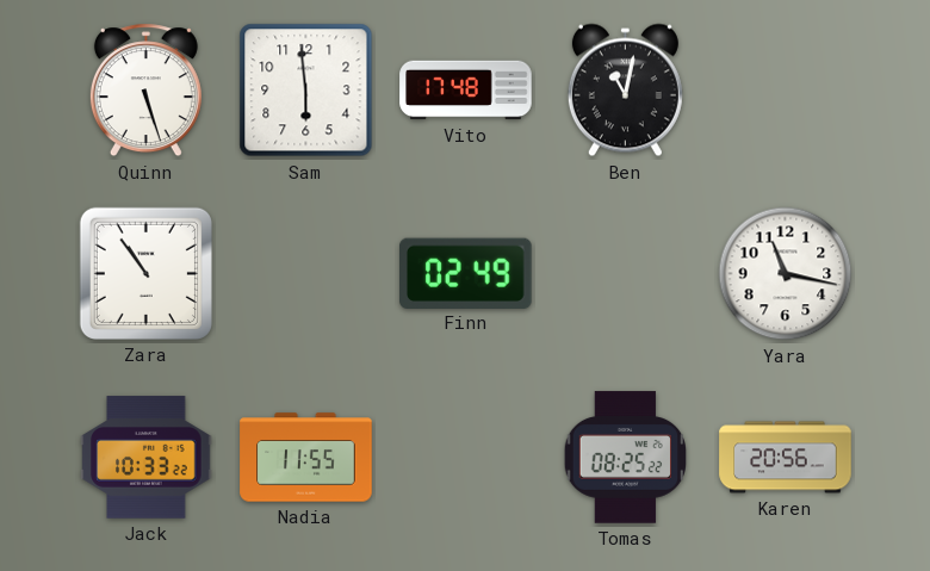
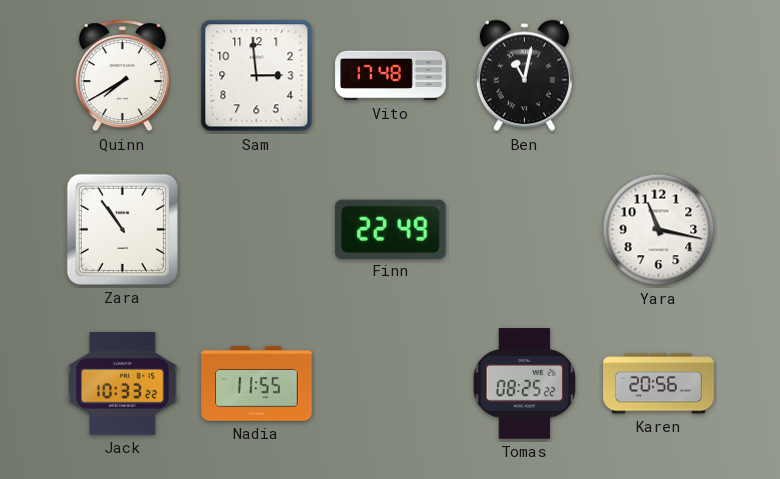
Quinn: 5:27 -> 7:40
Sam: 5:59 -> 2:59
Finn: 02:49 -> 22:49
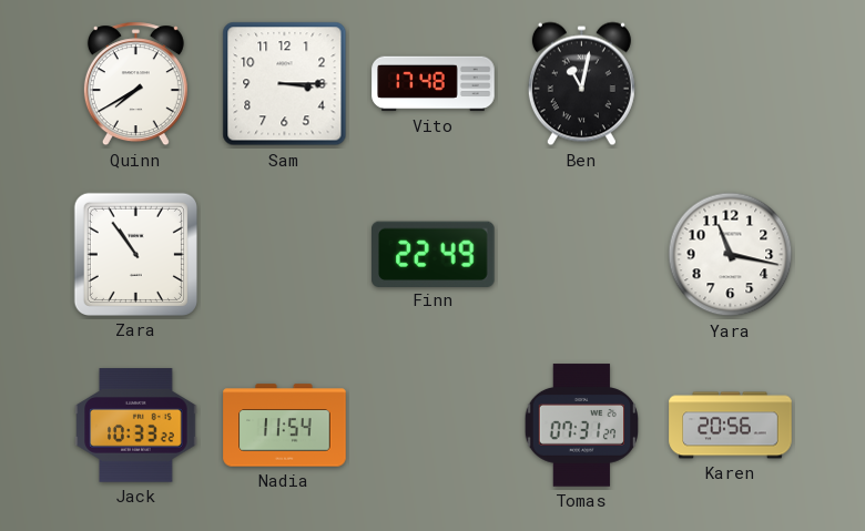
Sam: 2:59 -> 3:15
Nadia: 11:55 -> 11:54
Tomas: 08:25 -> 07:31
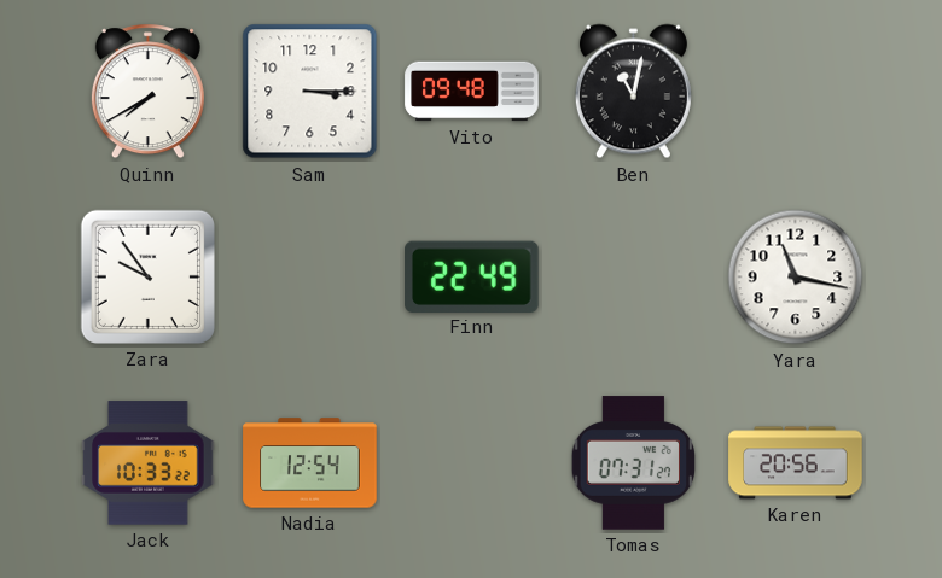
Vito: 17:48 -> 09:48
Zara: 10:54 -> 9:54
Nadia: 11:54 -> 12:54
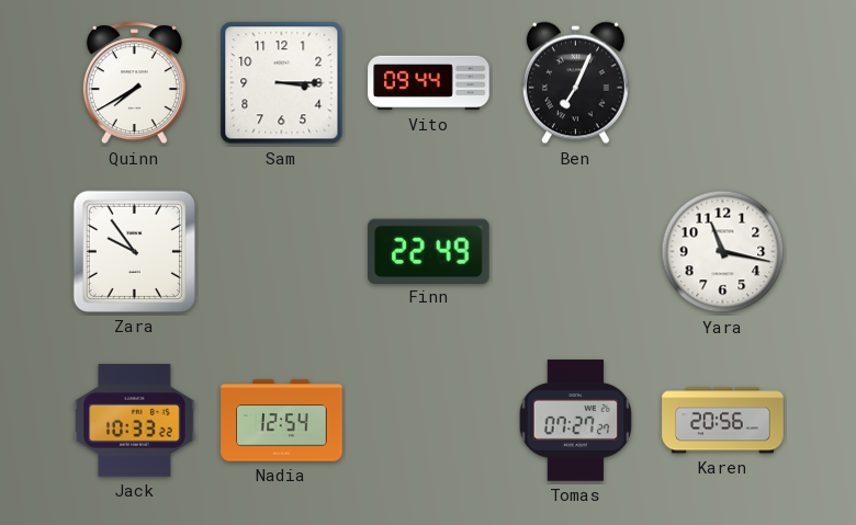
Vito: 09:48 -> 09:44
Ben: 11:02 -> 7:04
Tomas: 07:31 -> 07:27
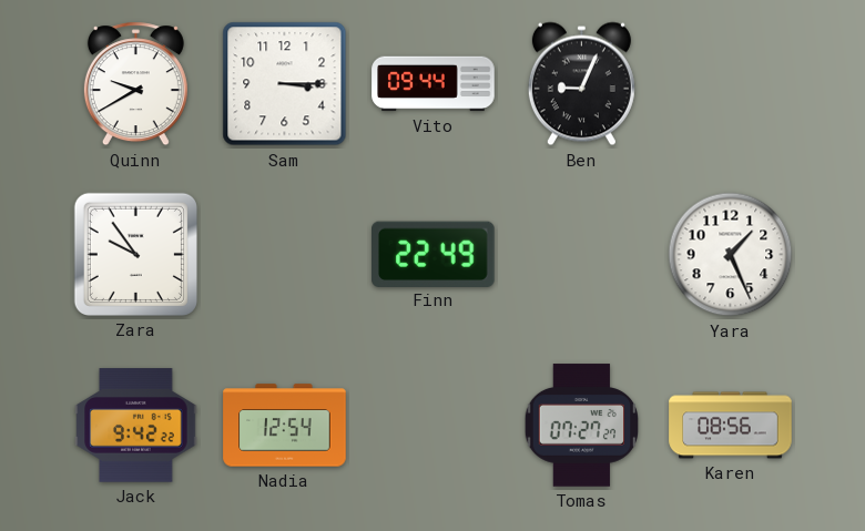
Quinn: 7:40 -> 9:40
Ben: 7:04 -> 9:04
Yara: 11:17 -> 1:26
Jack: 10:33 -> 9:42
Karen: 20:56 -> 08:56
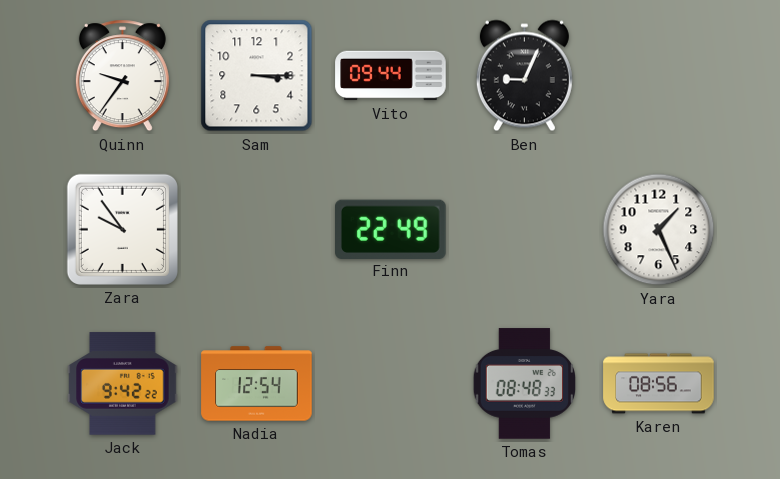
Quinn: 9:40 -> 9:36
Tomas: 07:27 -> 08:48
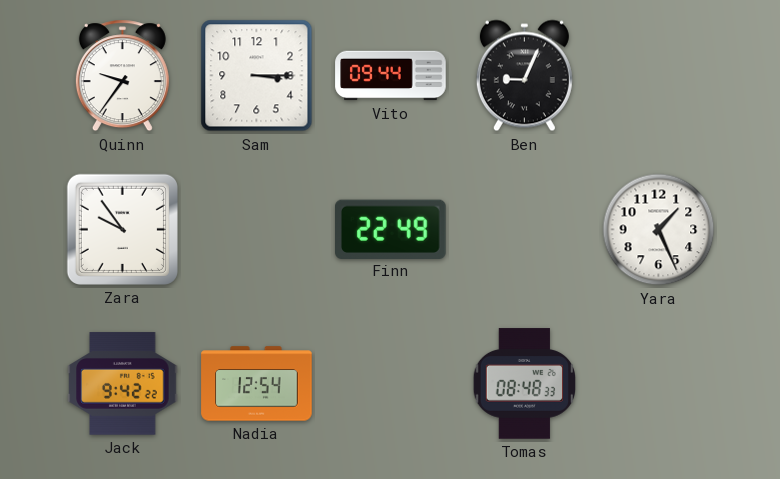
Karen: 08:56 -> none
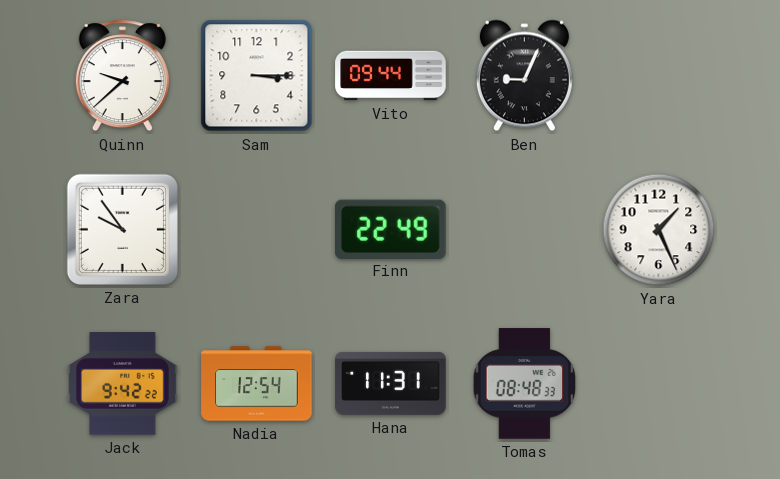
Quinn: 9:36 -> 9:38
Hana: none -> 11:31
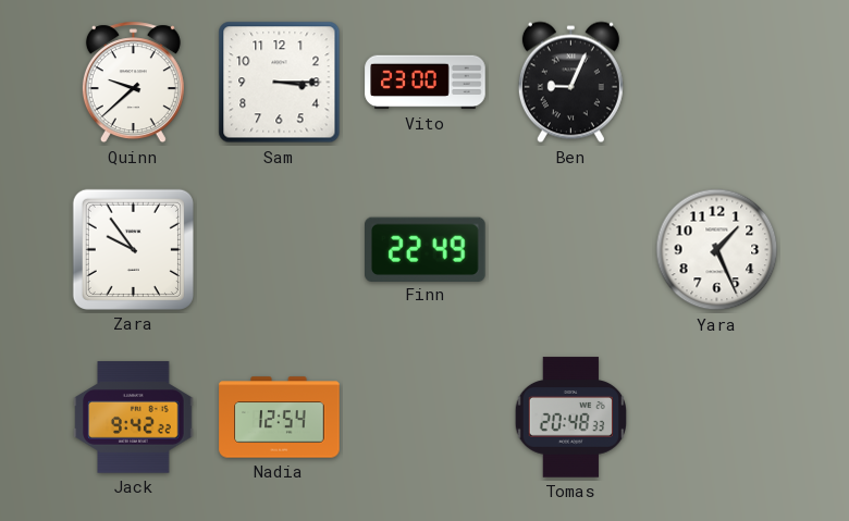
Vito: 09:44 -> 23:00
Hana: 11:31 -> none
Tomas: 08:48 -> 20:48
